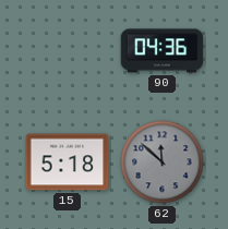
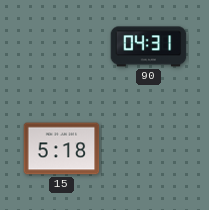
90: 04:36 -> 04:31
62: 11:52 -> none
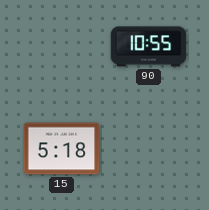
90: 04:31 -> 10:55
